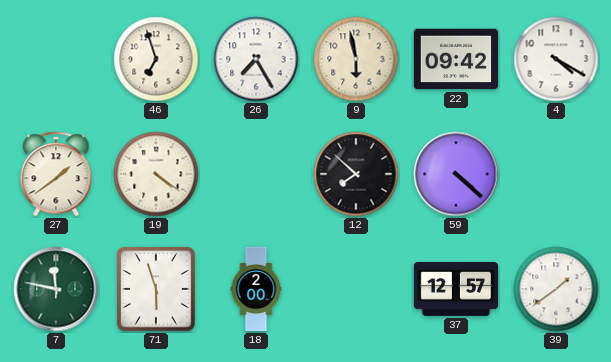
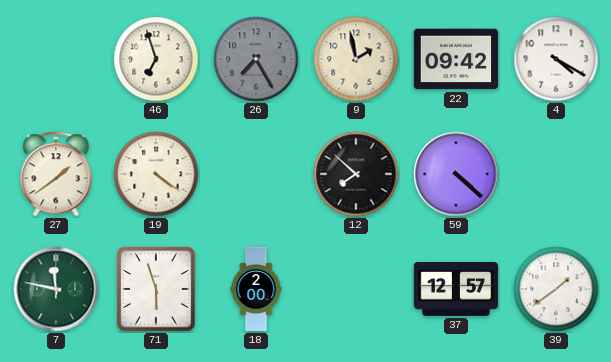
26 dial: white -> grey
9: 5:58 -> 1:58
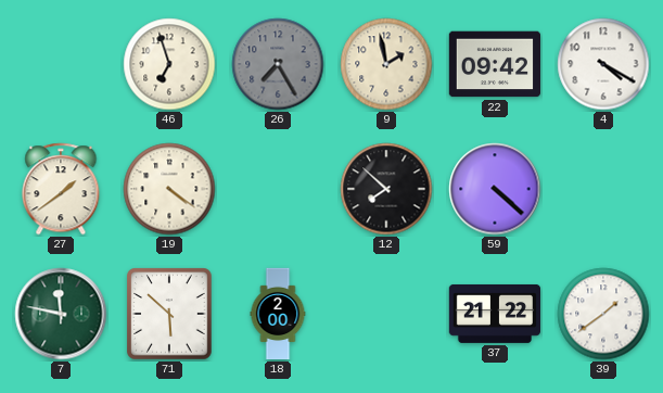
71: 5:57 -> 5:52
37: 12:57 -> 21:22
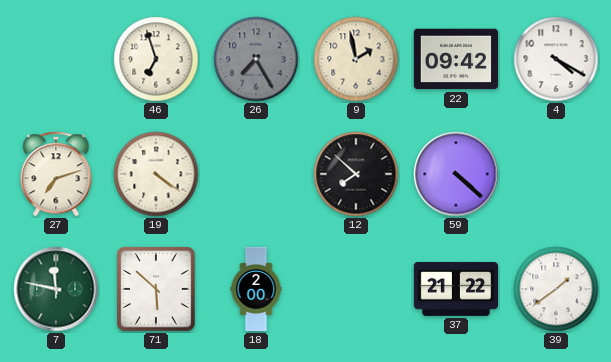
27: 1:39 -> 7:12
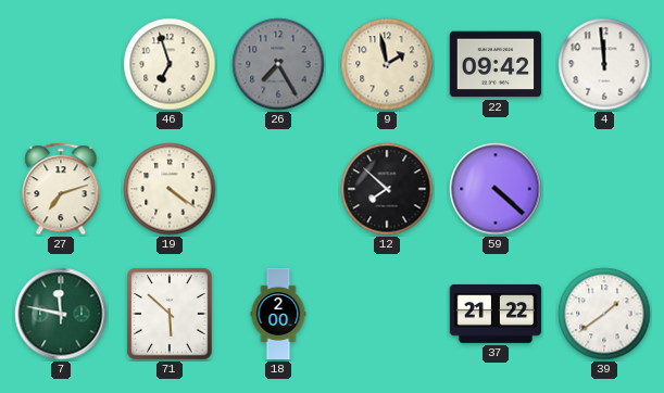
4: 4:20 -> 11:59
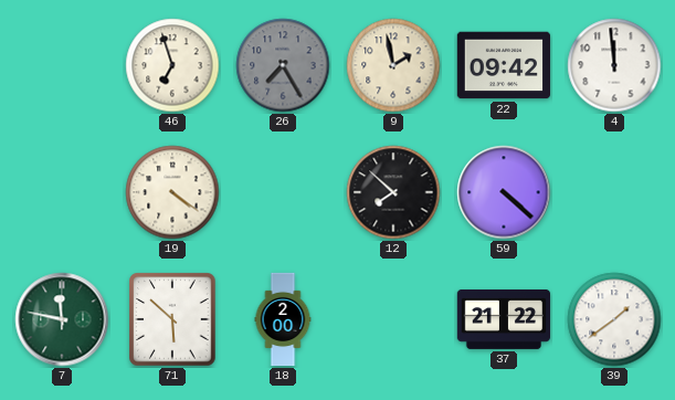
27: 7:12 -> none
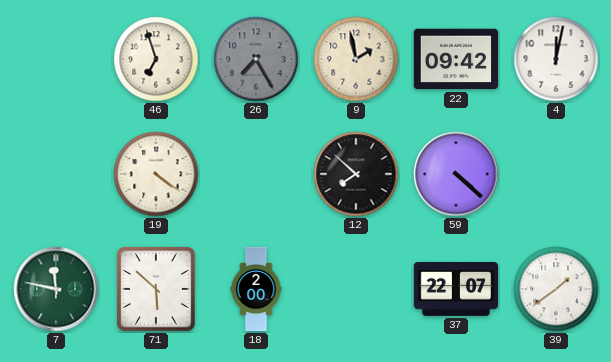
4: 11:59 -> 12:02
37: 21:22 -> 22:07
